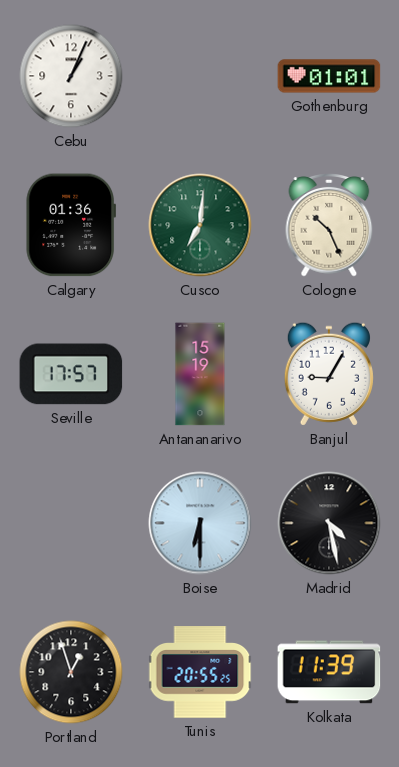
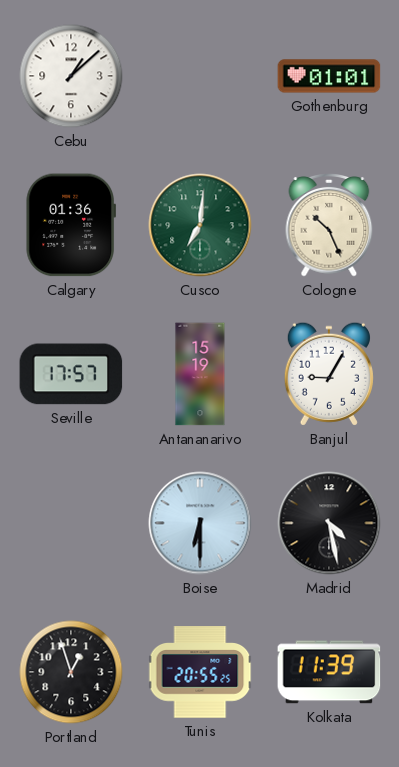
Cebu: 1:04 -> 1:08
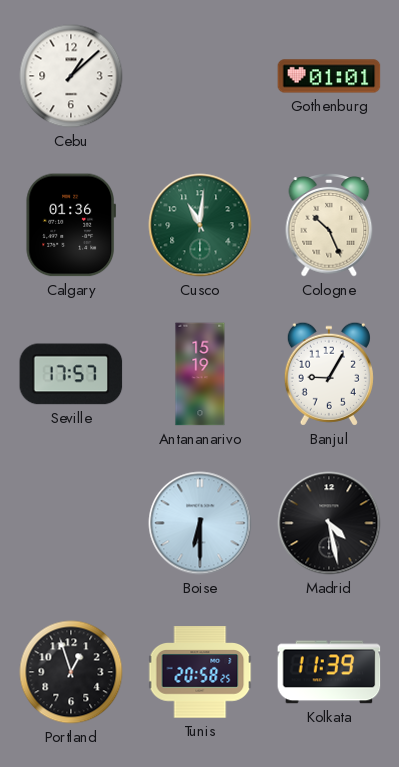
Cusco: 7:01 -> 11:01
Tunis: 20:55 -> 20:58
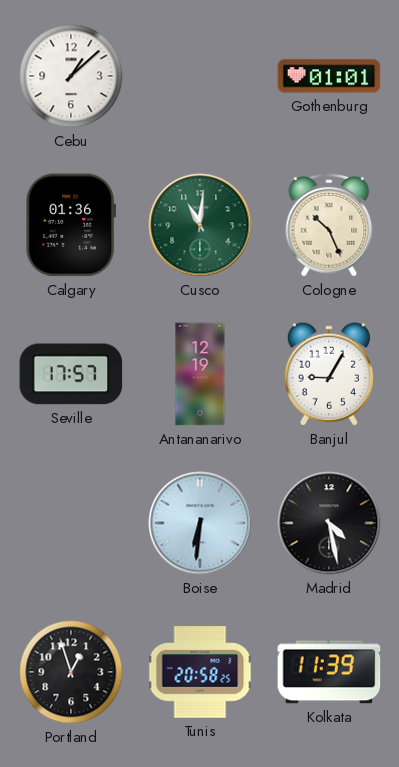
Antananarivo: 15:19 -> 12:19
Boise: 6:30 -> 6:31
